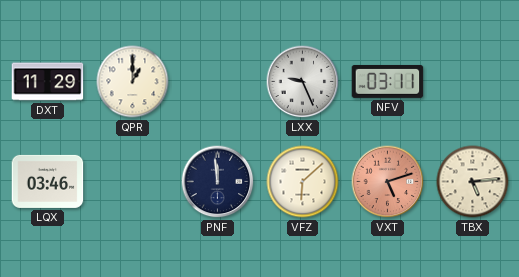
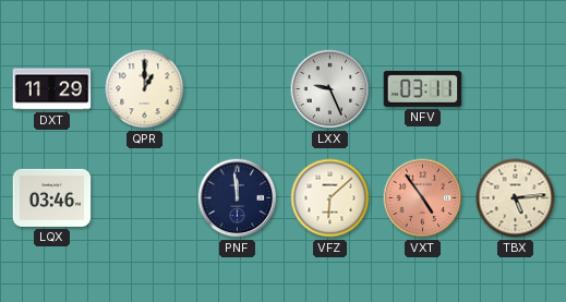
VXT: 5:12 -> 4:54
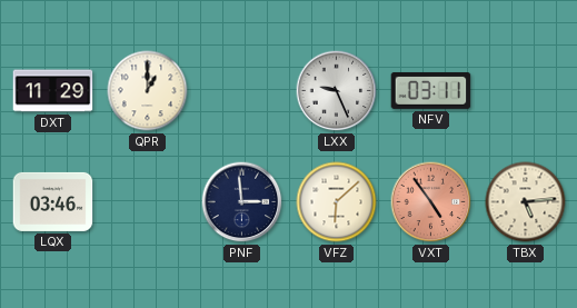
PNF: 11:59 -> 2:59
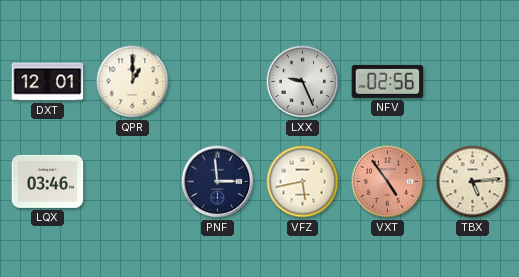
DXT: 11:29 -> 12:01
NFV: 03:11 -> 02:56
VFZ: 6:08 -> 5:43
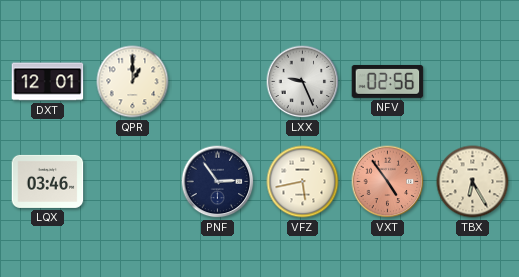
PNF: 2:59 -> 2:54
TBX: 5:14 -> 6:25
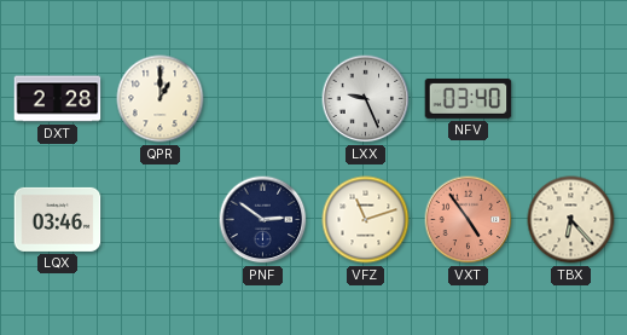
DXT: 12:01 -> 2:28
NFV: 02:56 -> 03:40
PNF: 2:54 -> 2:51
VFZ: 5:43 -> 11:12
TBX: 6:25 -> 6:23
